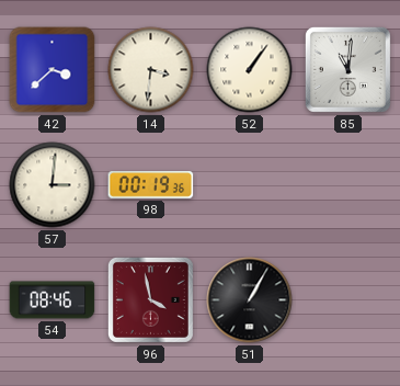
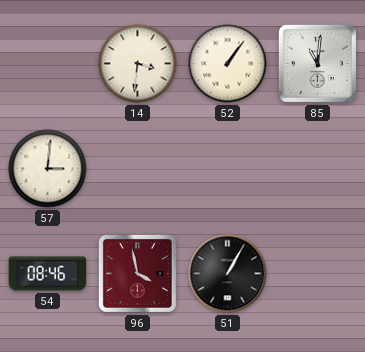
42: 3:38 -> none
98: 00:19 -> none
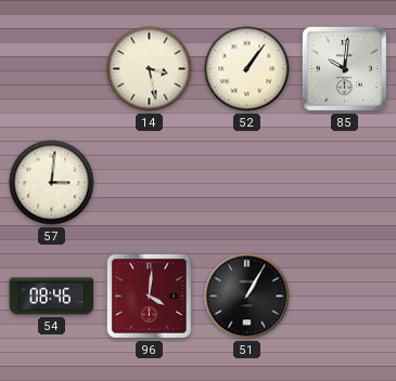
14: 3:31 -> 3:28
85: 11:01 -> 10:01
96: 3:58 -> 4:01
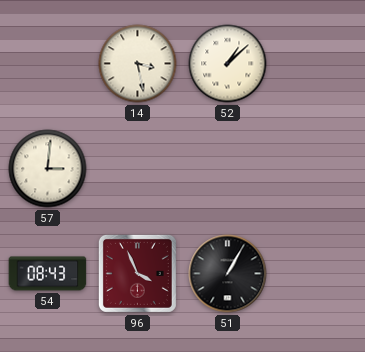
52: 1:06 -> 1:08
85: 10:01 -> none
54: 08:46 -> 08:43
96: 4:01 -> 3:56
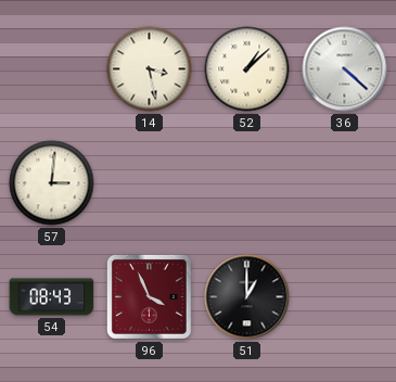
36: none -> 4:22
51: 1:05 -> 1:00
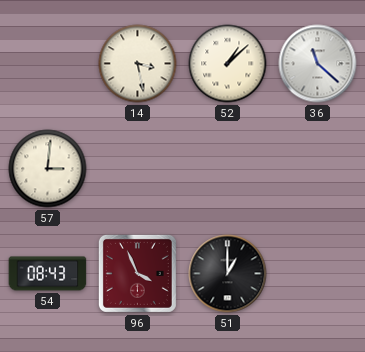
36: 4:22 -> 11:22
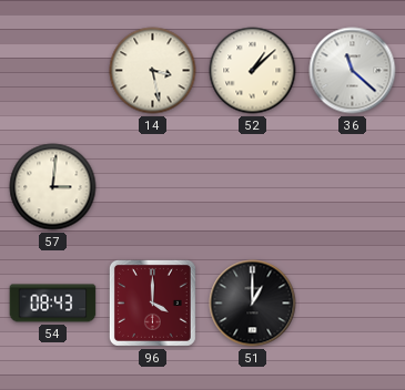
96: 3:56 -> 4:00
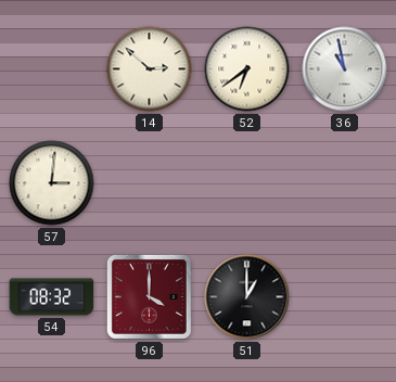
14: 3:28 -> 2:52
52: 1:08 -> 6:39
36: 11:22 -> 10:58
54: 08:43 -> 08:32
